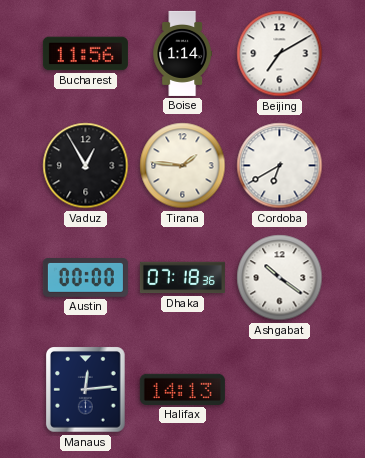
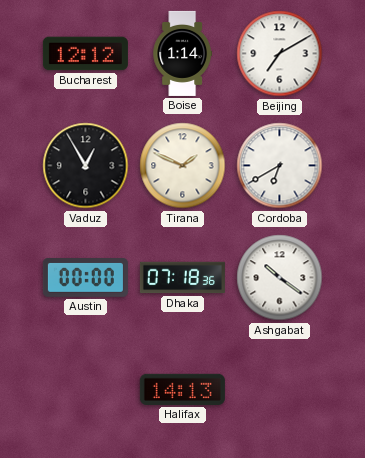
Bucharest: 11:56 -> 12:12
Tirana: 1:46 -> 1:49
Manaus: 12:14 -> none
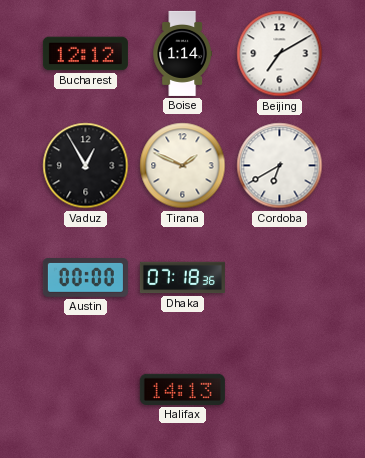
Ashgabat: 10:21 -> none
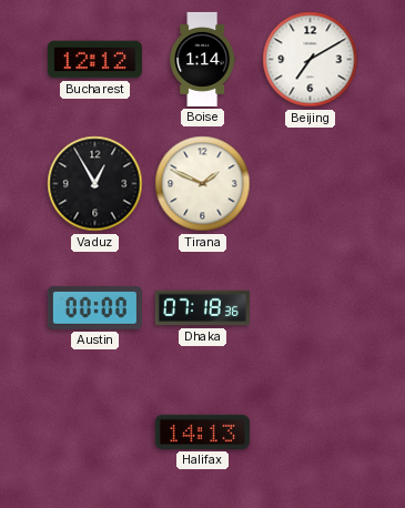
Cordoba: 6:40 -> none
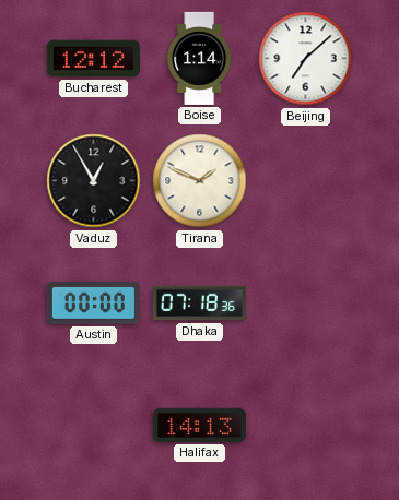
Beijing: 7:10 -> 7:08
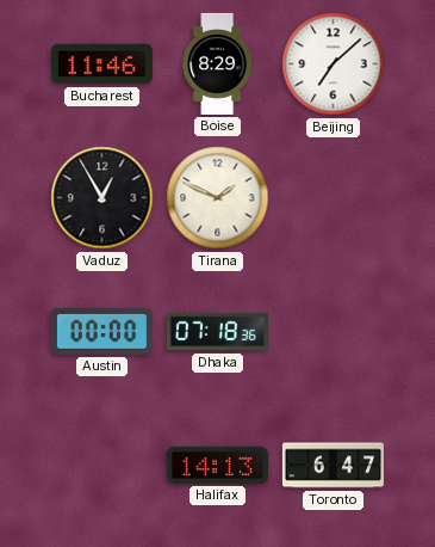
Bucharest: 12:12 -> 11:46
Boise: 1:14 -> 8:29
Toronto: none -> 6:47
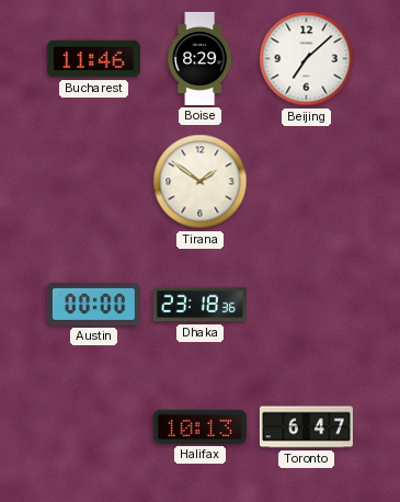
Vaduz: 12:55 -> none
Tirana: 1:49 -> 1:51
Dhaka: 07:18 -> 23:18
Halifax: 14:13 -> 10:13
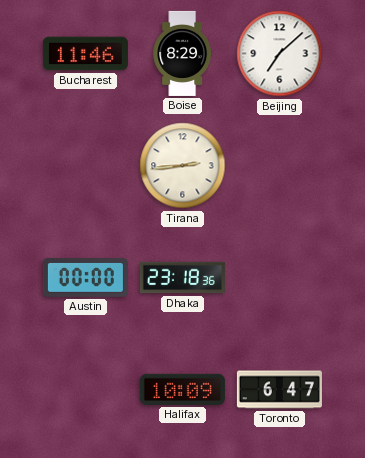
Tirana: 1:51 -> 2:44
Halifax: 10:13 -> 10:09
